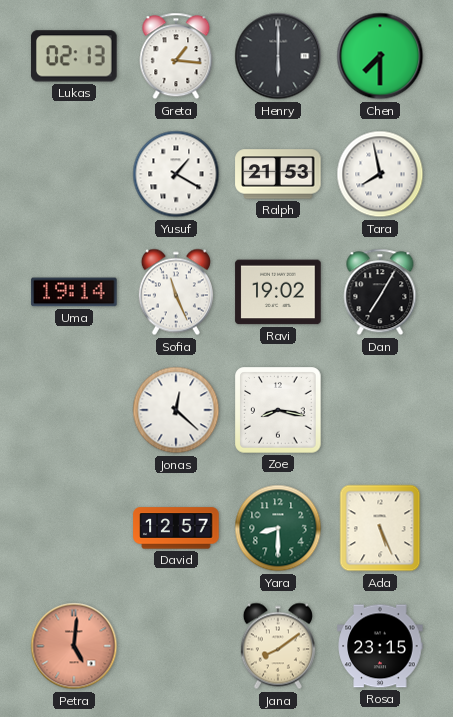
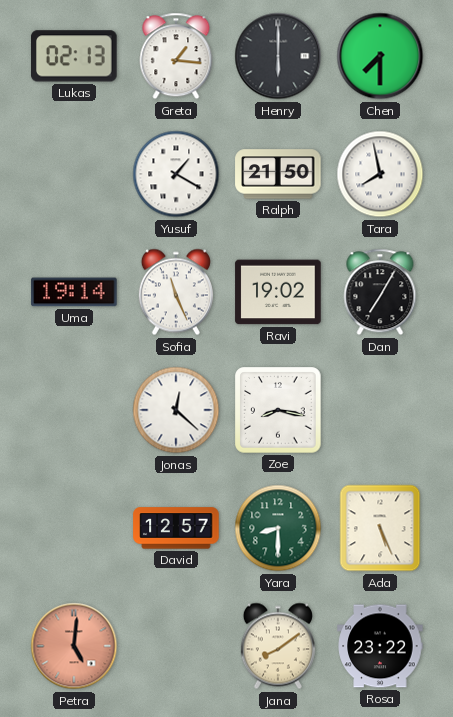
Ralph: 21:53 -> 21:50
Rosa: 23:15 -> 23:22
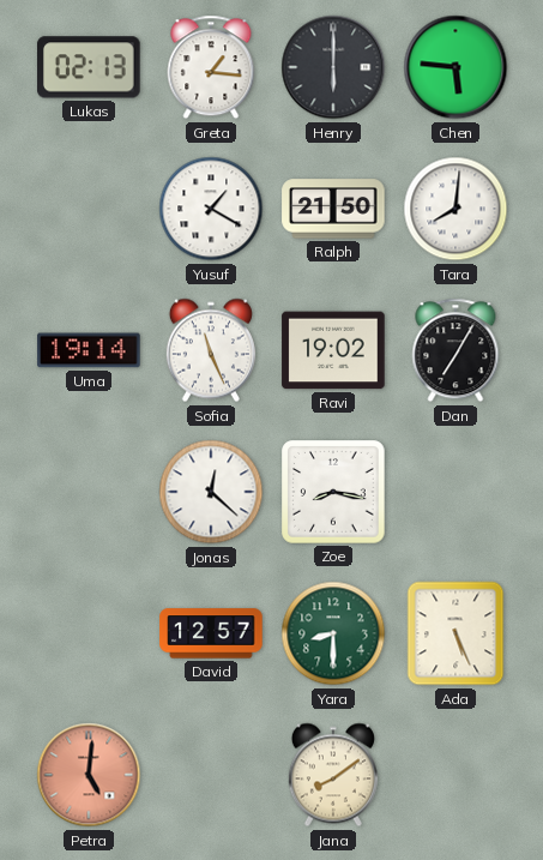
Chen: 7:30 -> 5:46
Tara: 7:58 -> 8:01
Rosa: 23:22 -> none
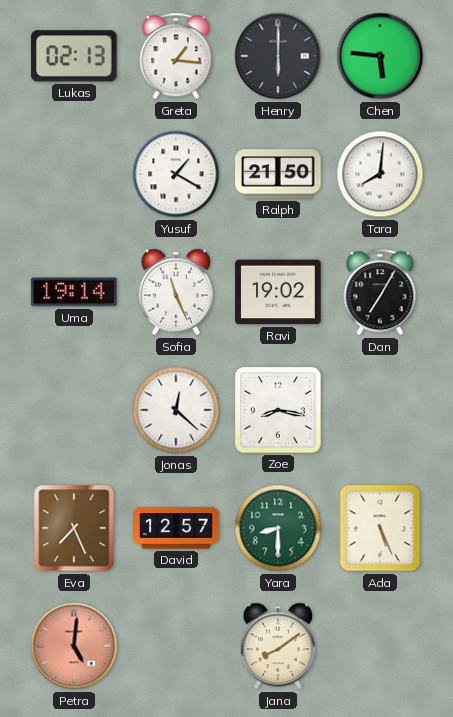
Eva: none -> 7:26
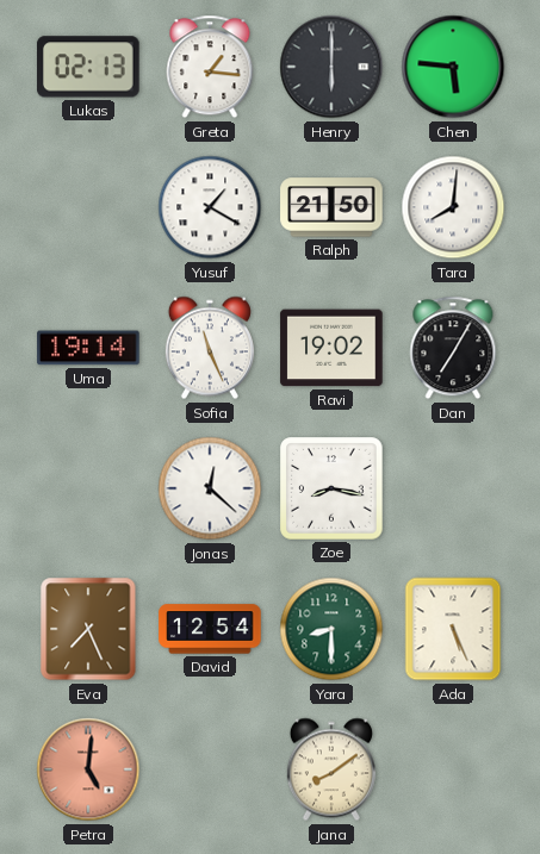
David: 12:57 -> 12:54
